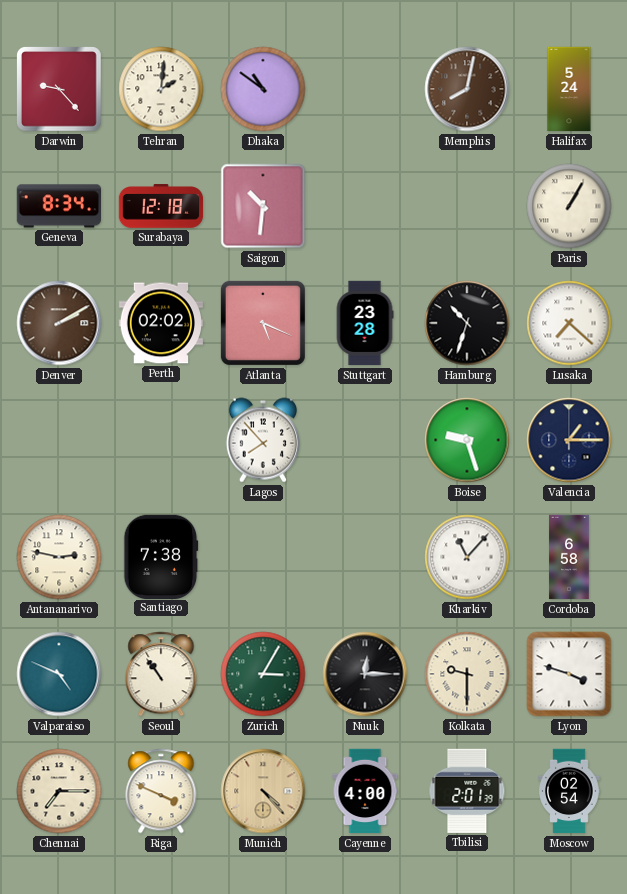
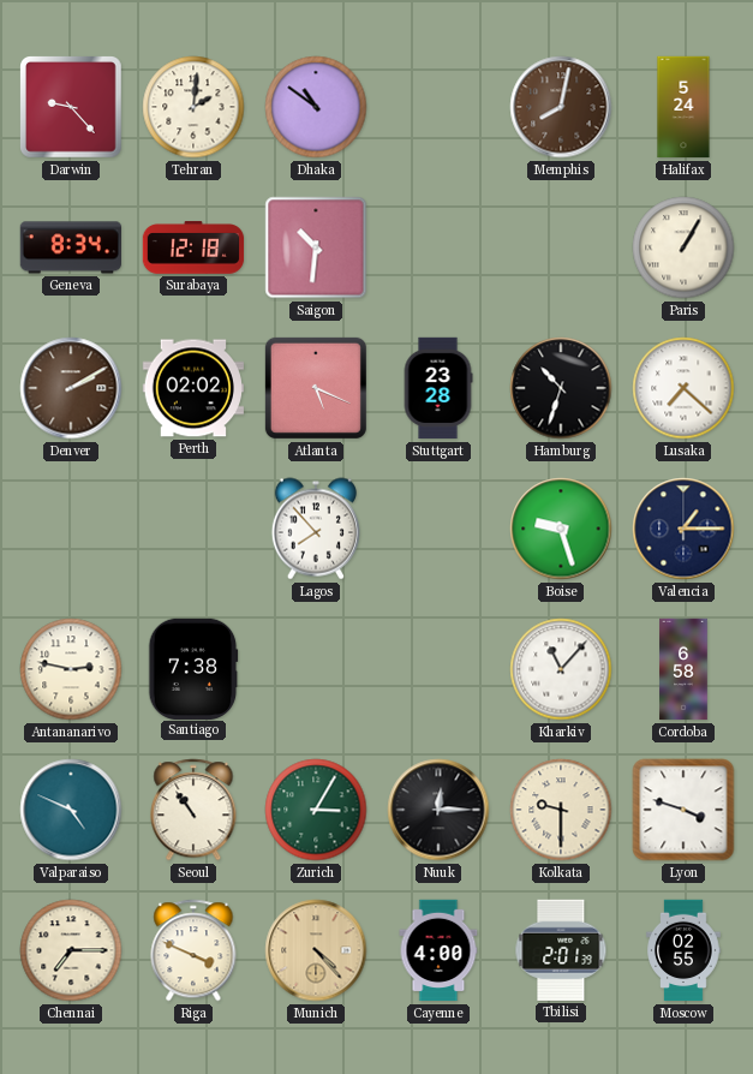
Moscow: 02:54 -> 02:55
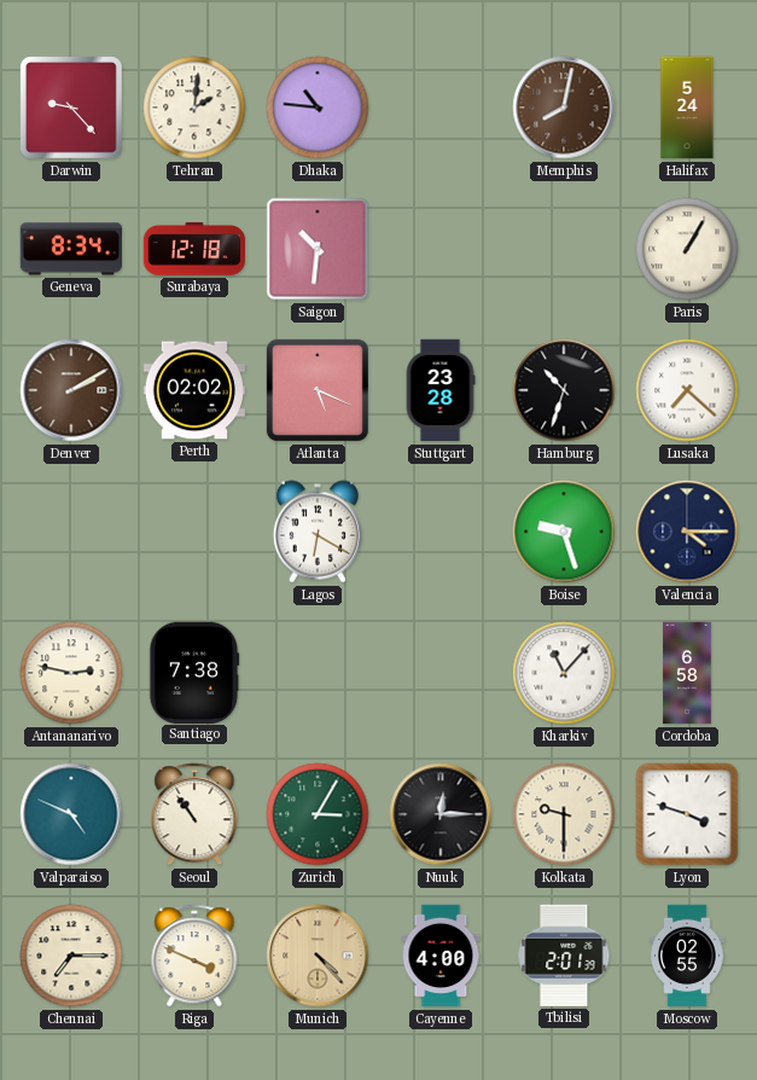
Dhaka: 10:51 -> 10:46
Lagos: 7:53 -> 6:20
Valencia: 1:15 -> 4:15
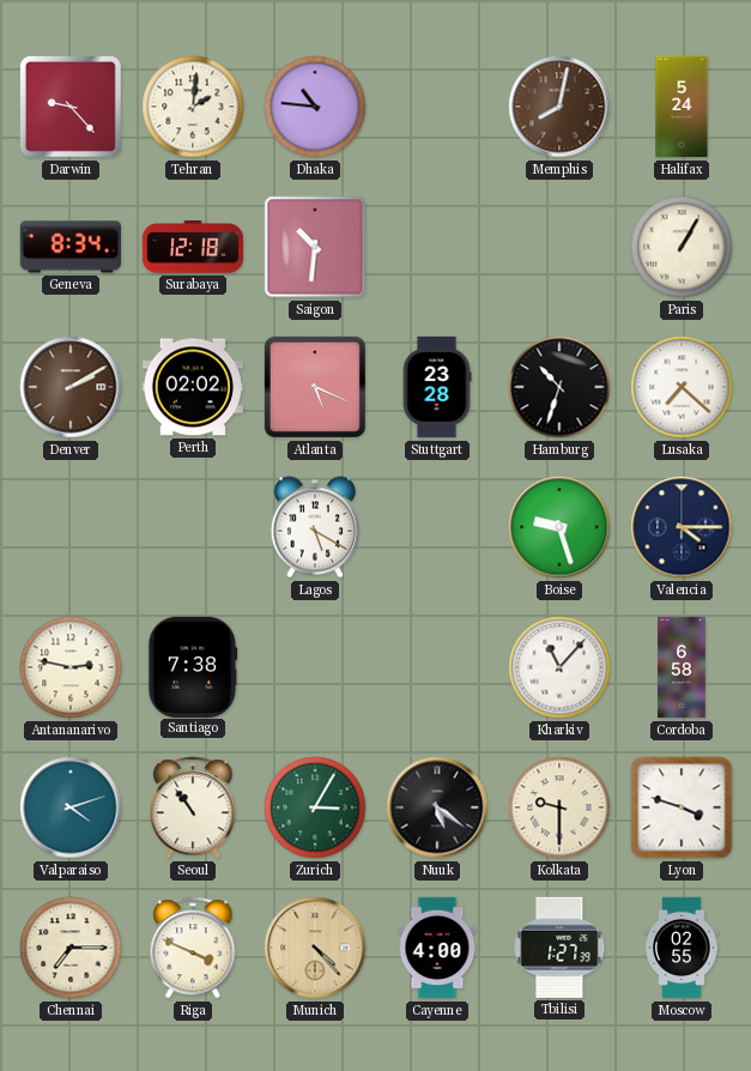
Lagos: 6:20 -> 5:20
Valparaiso: 4:49 -> 4:12
Nuuk: 12:15 -> 5:21
Tbilisi: 2:01 -> 1:27
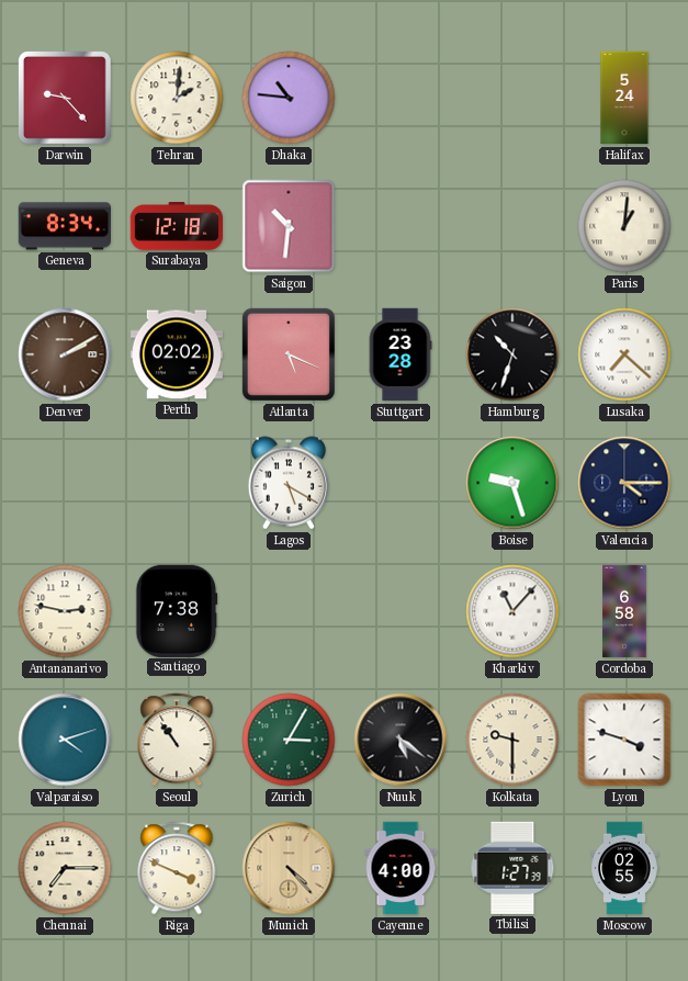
Memphis: 8:02 -> none
Paris: 1:05 -> 1:01
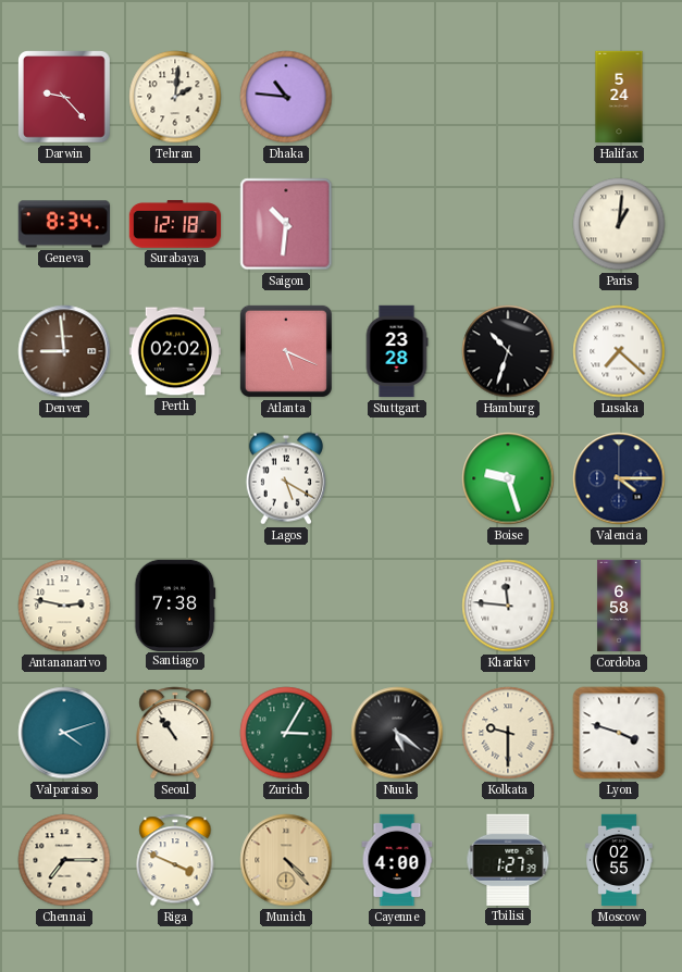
Denver: 2:10 -> 8:59
Kharkiv: 11:07 -> 11:46
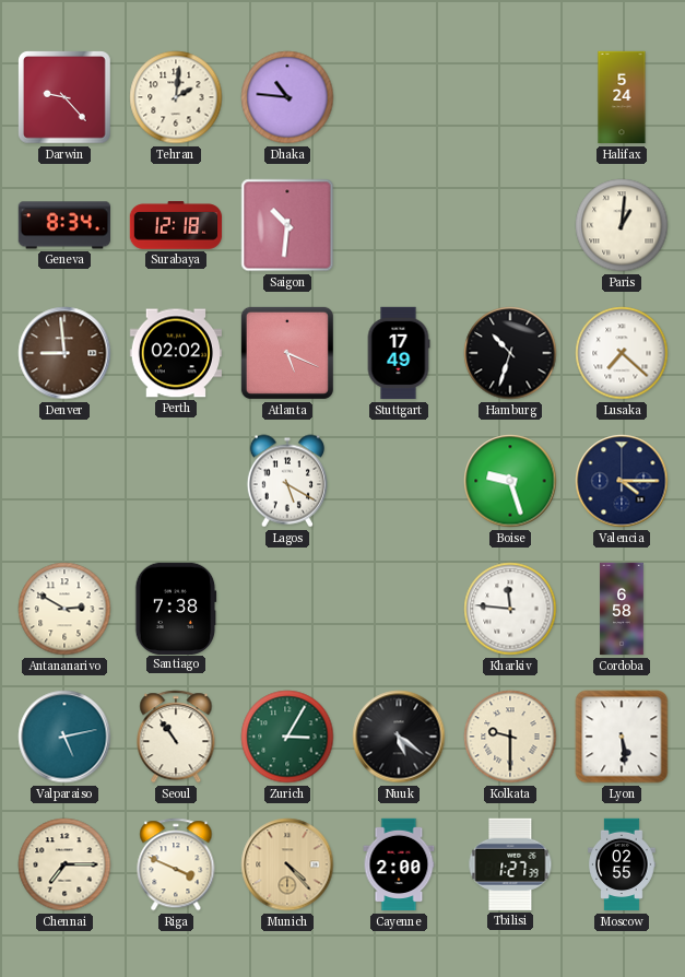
Stuttgart: 23:28 -> 17:49
Antananarivo: 2:47 -> 2:50
Valparaiso: 4:12 -> 5:13
Lyon: 3:48 -> 5:29
Cayenne: 4:00 -> 2:00
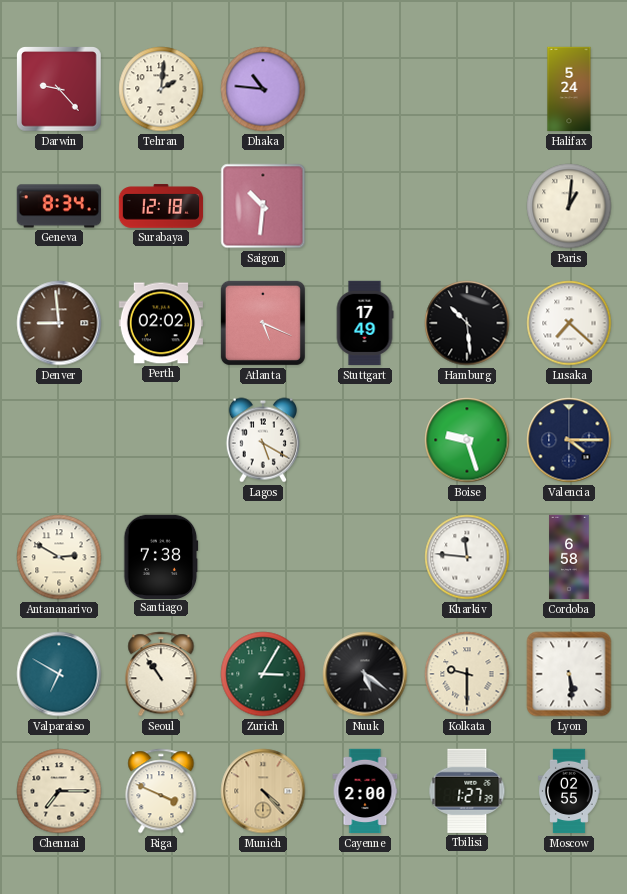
Hamburg: 10:33 -> 10:29
Valparaiso: 5:13 -> 6:50
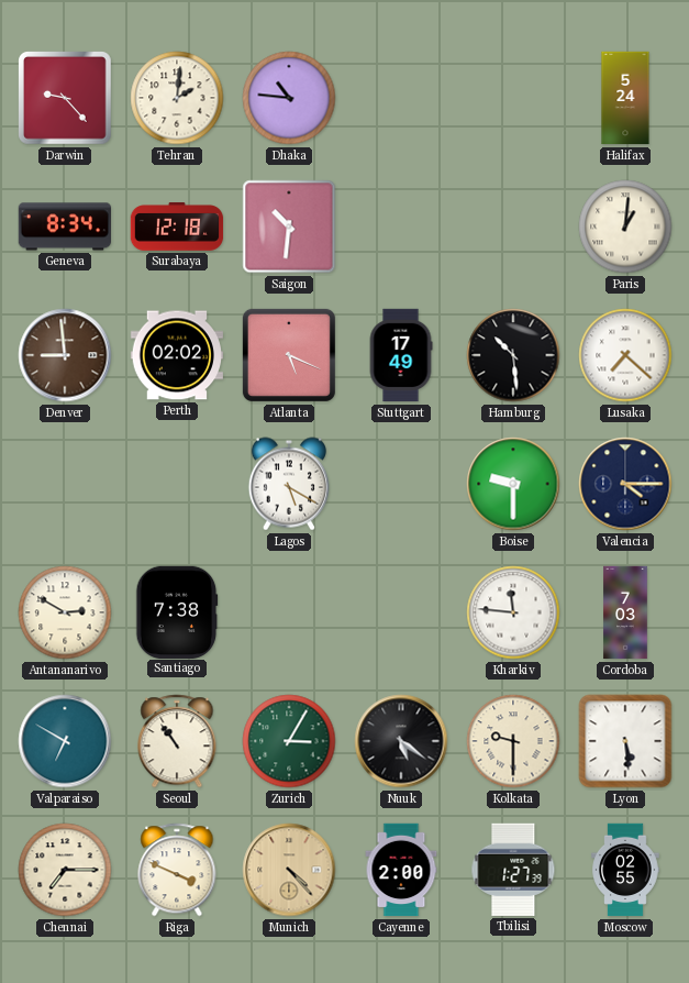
Boise: 9:27 -> 9:30
Cordoba: 6:58 -> 7:03
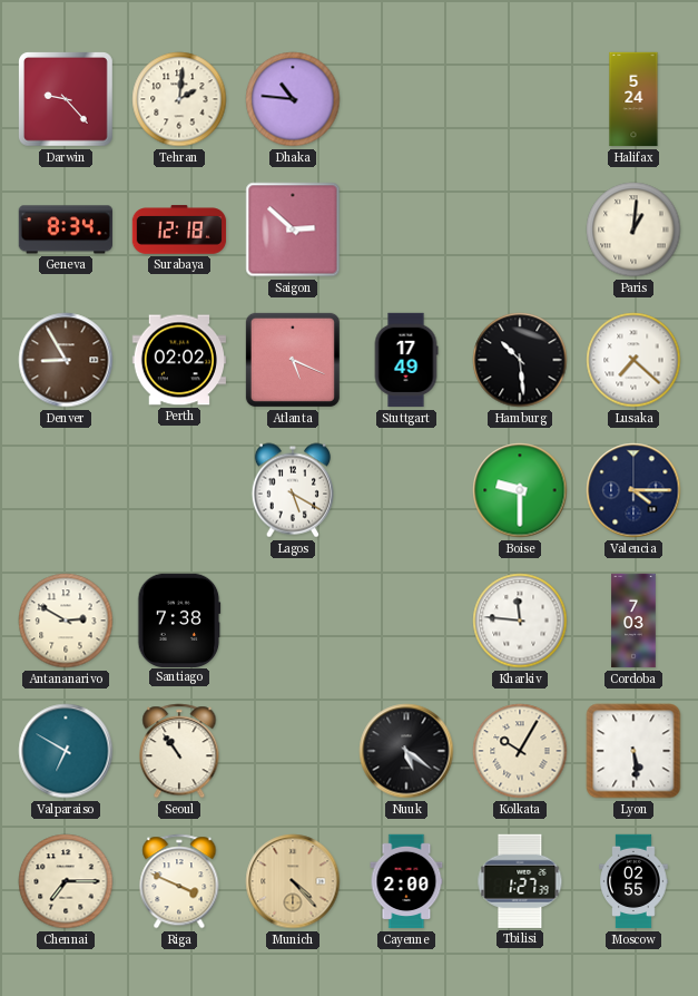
Saigon: 10:31 -> 2:52
Denver: 8:59 -> 8:55
Zurich: 3:05 -> none
Kolkata: 9:30 -> 10:05
